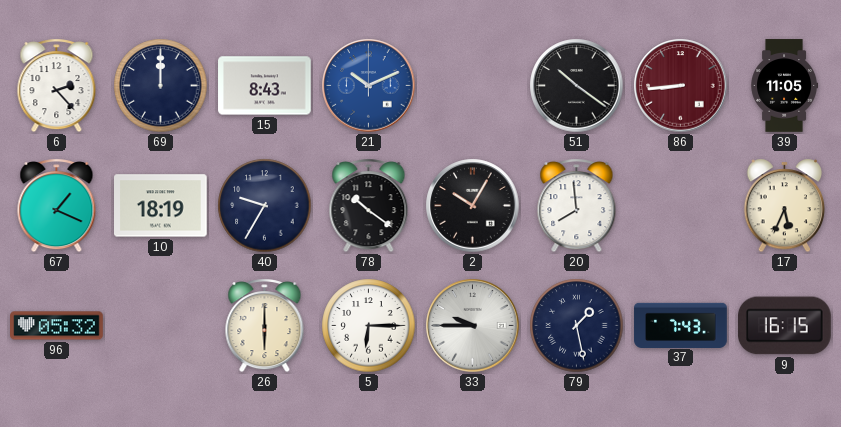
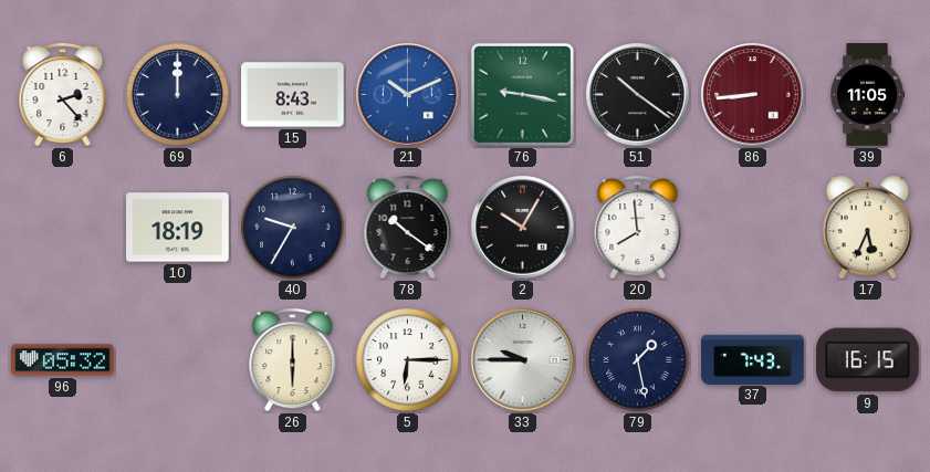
76: none -> 9:17
67: 1:19 -> none
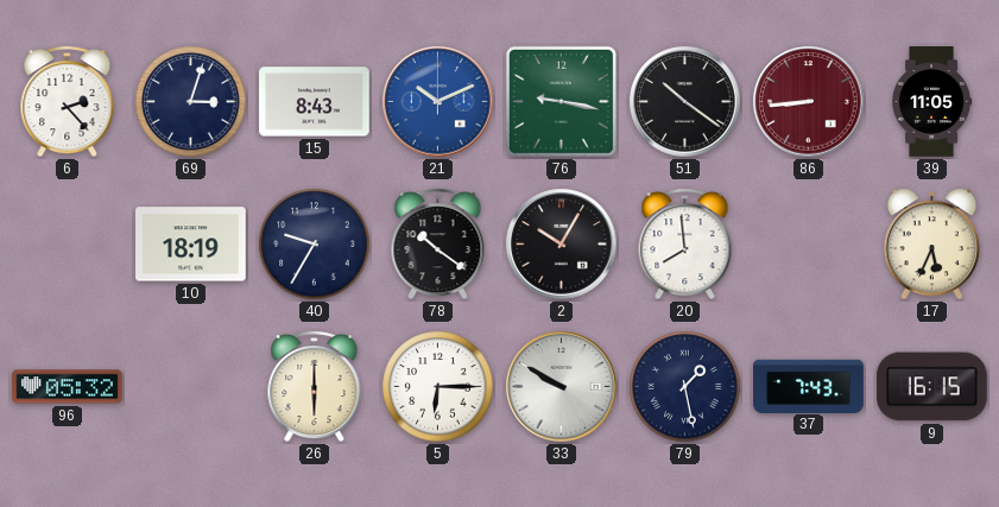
69: 12:00 -> 3:03
33: 9:45 -> 9:50
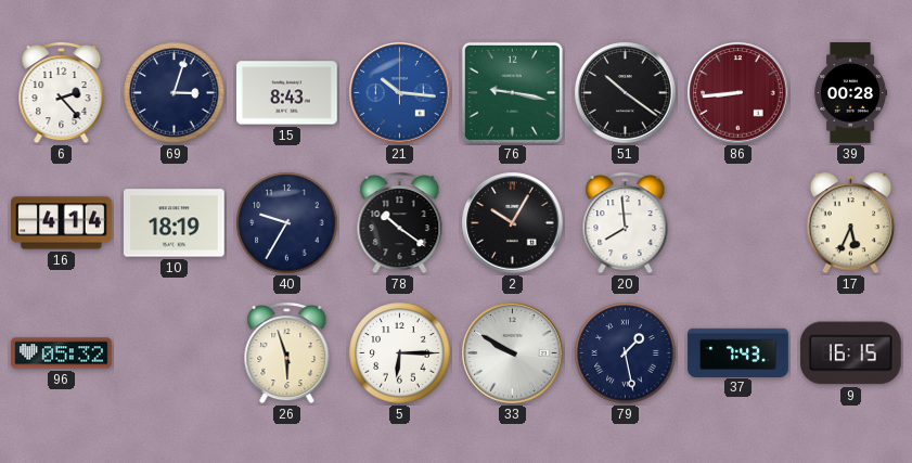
21: 10:11 -> 10:16
39: 11:05 -> 00:28
16: none -> 4:14
26: 6:00 -> 5:57
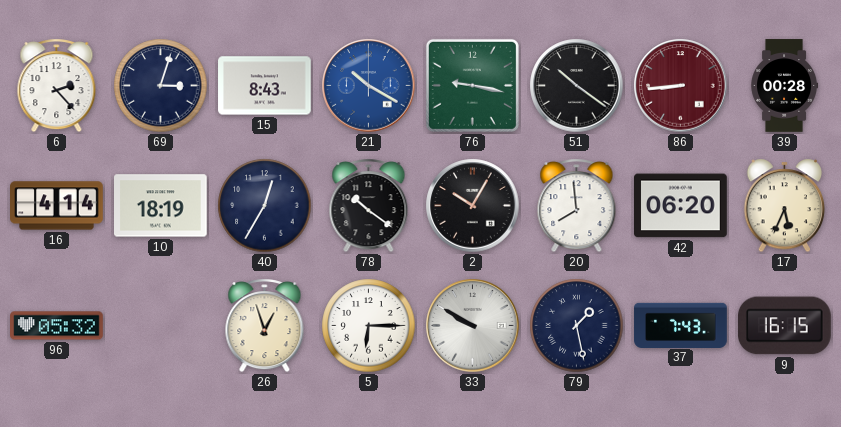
21: 10:16 -> 10:20
40: 9:35 -> 12:35
42: none -> 06:20
26: 5:57 -> 12:57
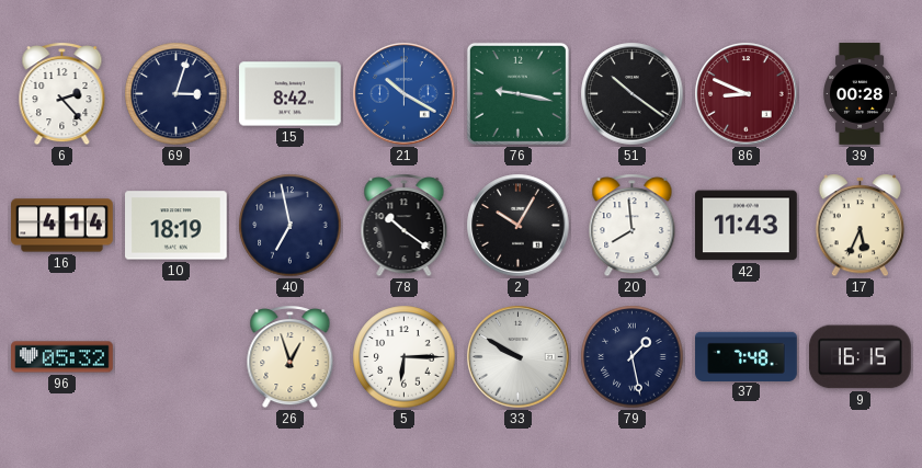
15: 8:43 -> 8:42
86: 8:44 -> 8:49
40: 12:35 -> 6:58
42: 06:20 -> 11:43
37: 7:43 -> 7:48
